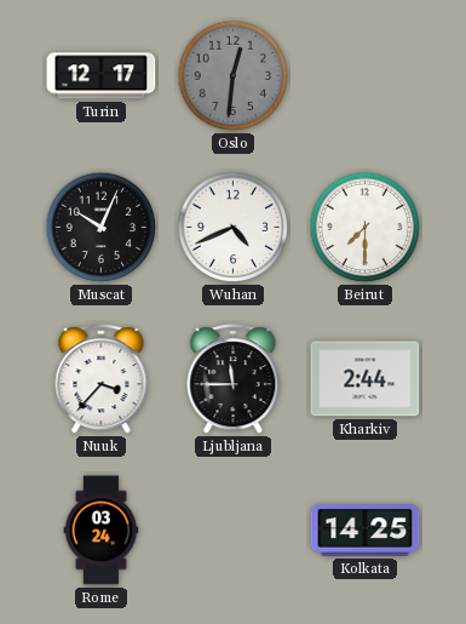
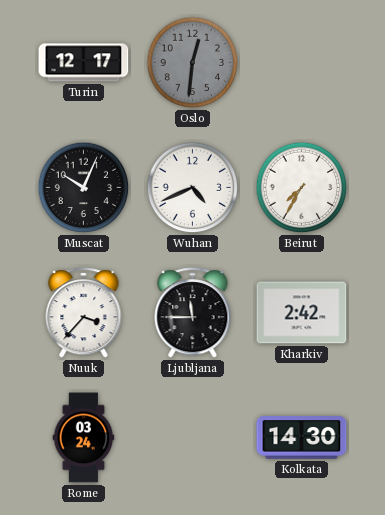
Beirut: 7:30 -> 7:35
Kharkiv: 2:44 -> 2:42
Kolkata: 14:25 -> 14:30
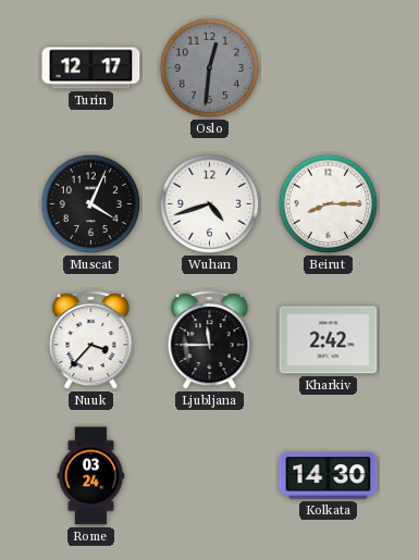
Muscat: 10:04 -> 4:04
Wuhan: 4:41 -> 4:42
Beirut: 7:35 -> 8:15
